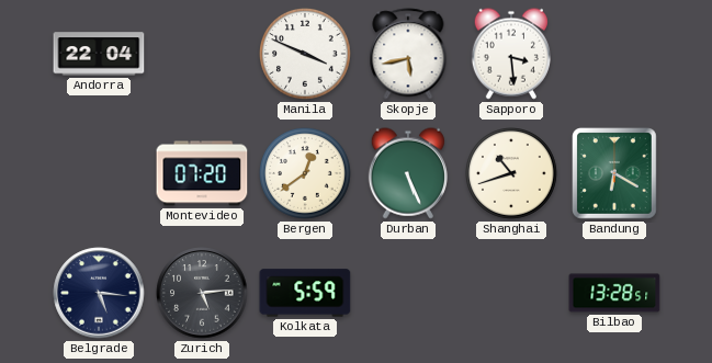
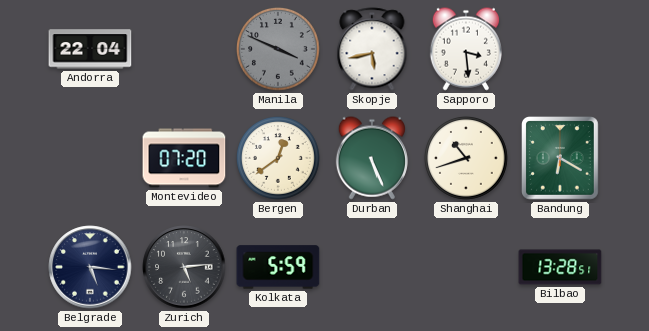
Manila dial: white -> grey
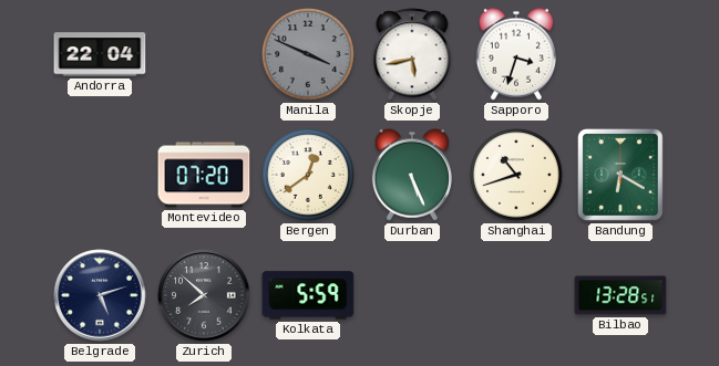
Sapporo: 3:29 -> 3:33
Belgrade: 5:16 -> 5:12
Zurich: 5:14 -> 7:52
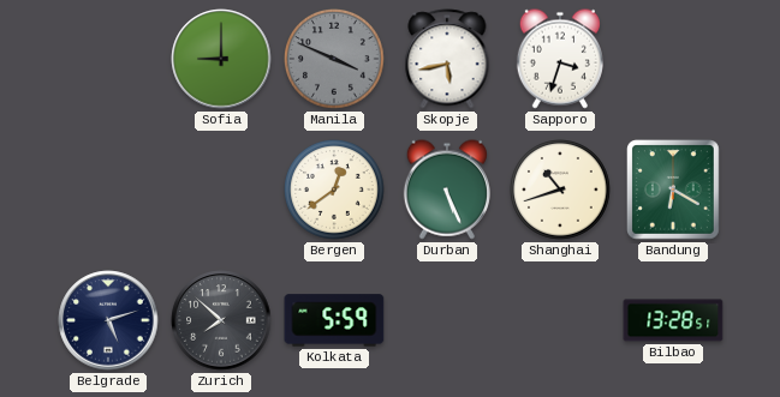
Andorra: 22:04 -> none
Sofia: none -> 9:00
Montevideo: 07:20 -> none
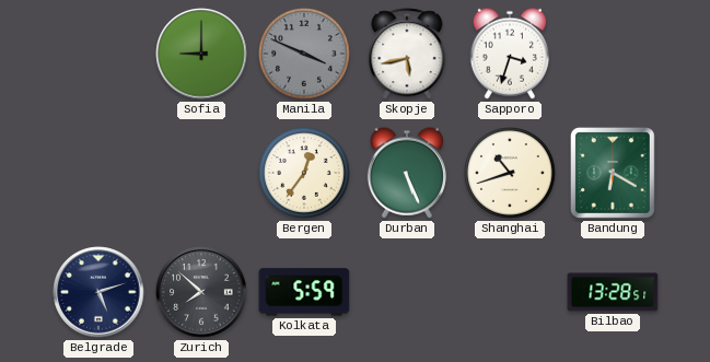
Bergen: 12:39 -> 12:36
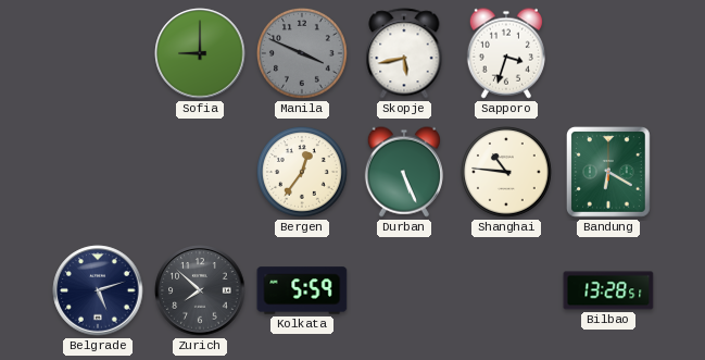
Shanghai: 10:42 -> 10:46
